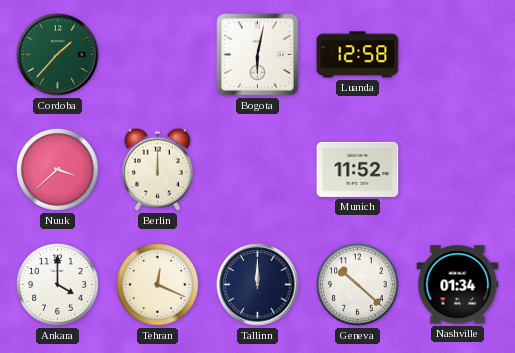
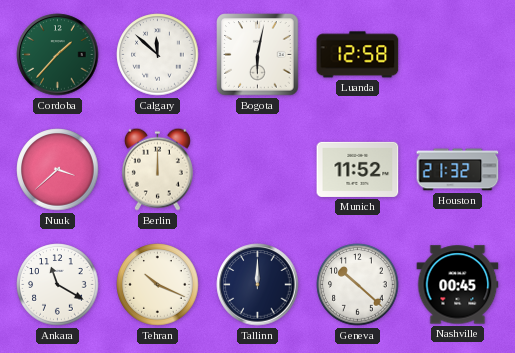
Calgary: none -> 11:52
Houston: none -> 21:32
Ankara: 4:00 -> 11:20
Tehran: 12:19 -> 10:19
Nashville: 01:34 -> 00:45
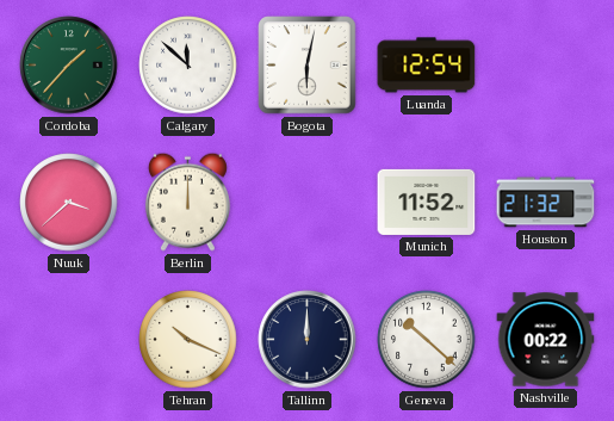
Luanda: 12:58 -> 12:54
Ankara: 11:20 -> none
Nashville: 00:45 -> 00:22
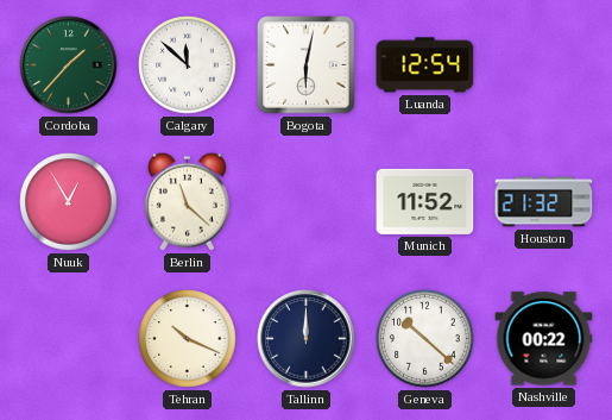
Nuuk: 3:38 -> 12:55
Berlin: 12:00 -> 11:22
